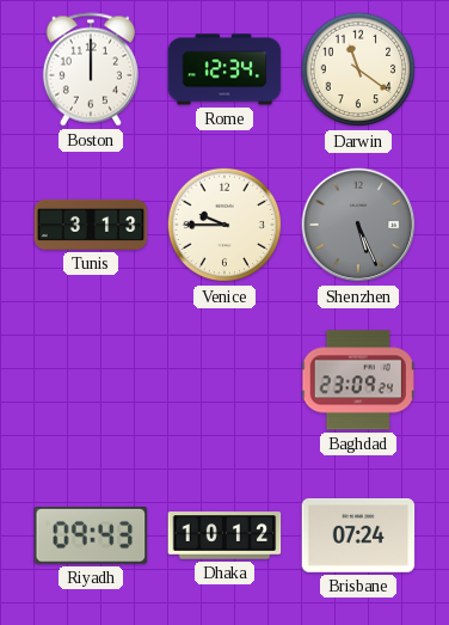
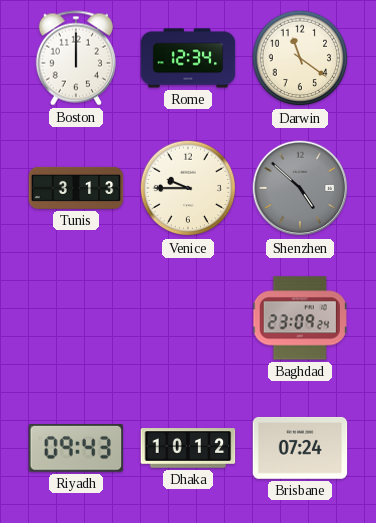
Shenzhen: 5:26 -> 4:52
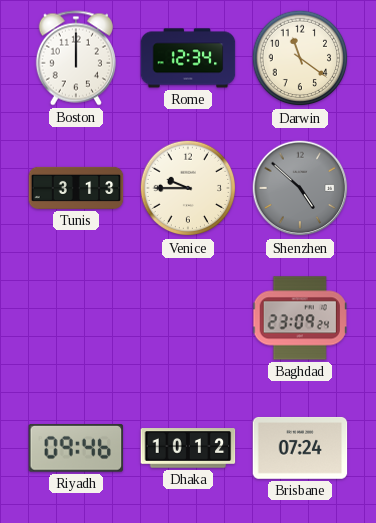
Riyadh: 09:43 -> 09:46
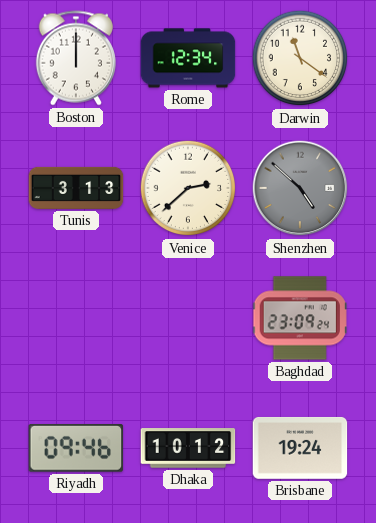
Venice: 9:45 -> 2:38
Brisbane: 07:24 -> 19:24
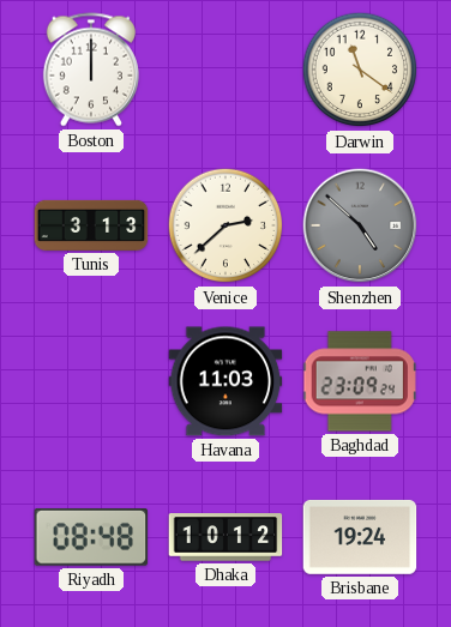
Rome: 12:34 -> none
Havana: none -> 11:03
Riyadh: 09:46 -> 08:48
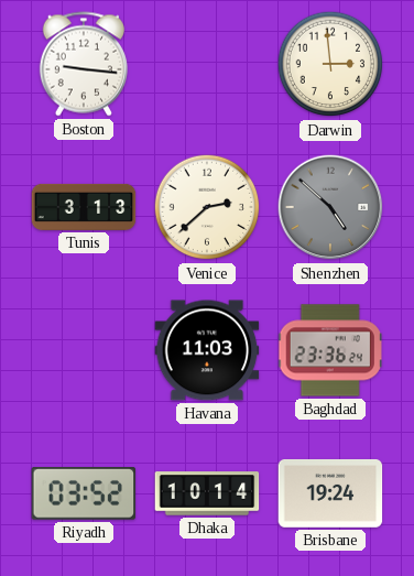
Boston: 12:00 -> 9:16
Darwin: 11:21 -> 2:59
Baghdad: 23:09 -> 23:36
Riyadh: 08:48 -> 03:52
Dhaka: 10:12 -> 10:14
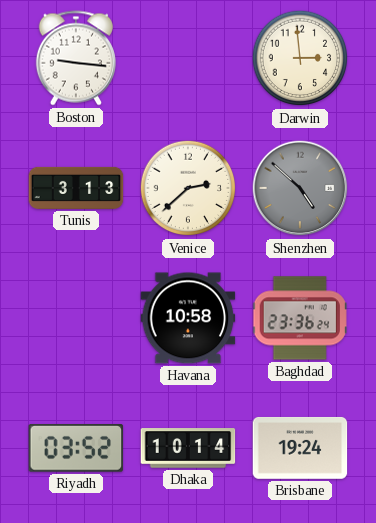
Havana: 11:03 -> 10:58
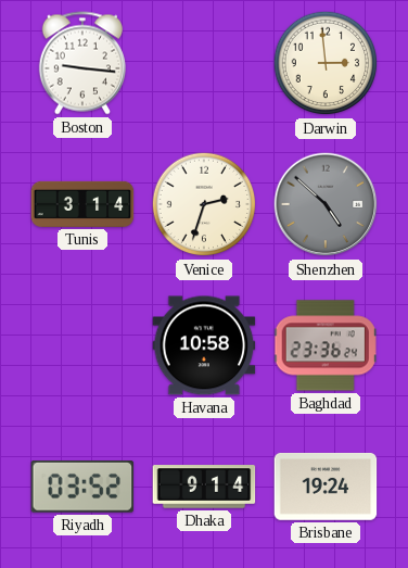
Tunis: 3:13 -> 3:14
Venice: 2:38 -> 2:33
Dhaka: 10:14 -> 9:14
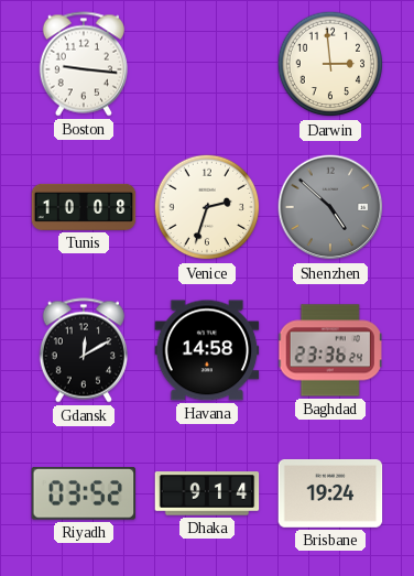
Tunis: 3:14 -> 10:08
Gdansk: none -> 12:10
Havana: 10:58 -> 14:58
